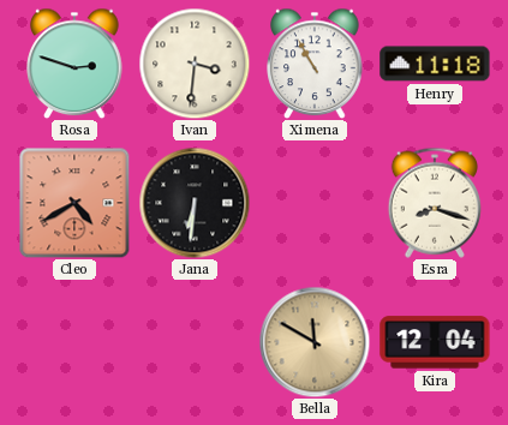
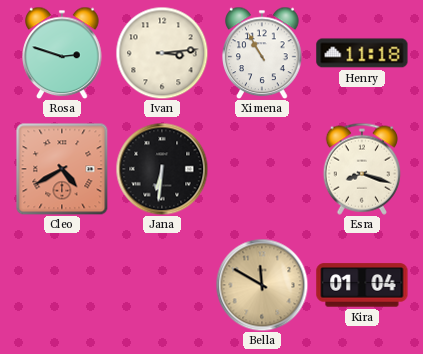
Ivan: 3:31 -> 3:14
Kira: 12:04 -> 01:04
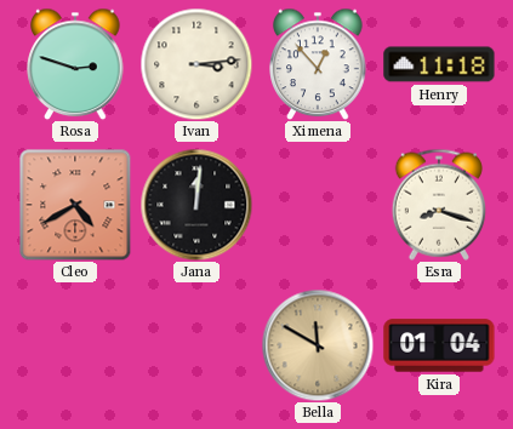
Ximena: 10:55 -> 12:53
Jana: 6:31 -> 12:01
